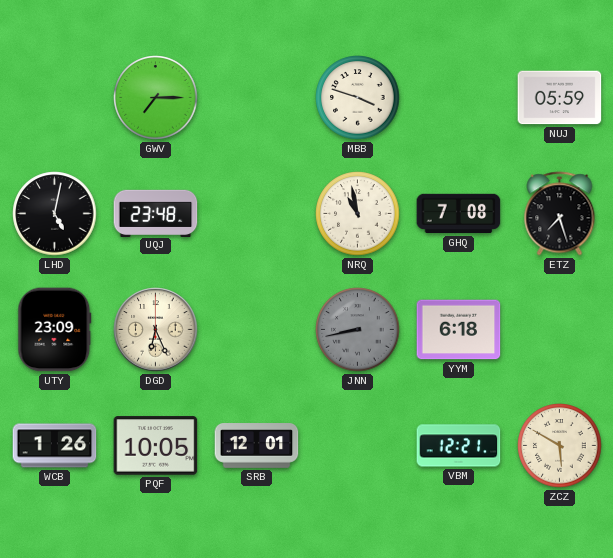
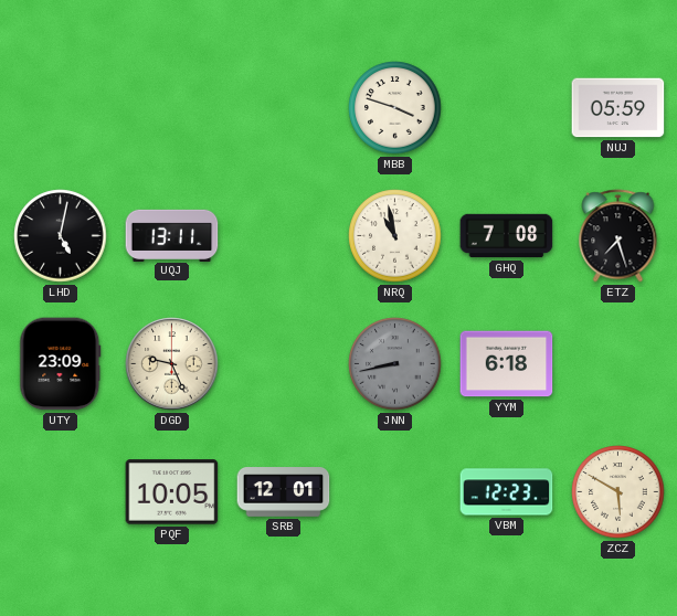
GWV: 7:15 -> none
UQJ: 23:48 -> 13:11
DGD: 6:26 -> 9:26
WCB: 1:26 -> none
VBM: 12:21 -> 12:23
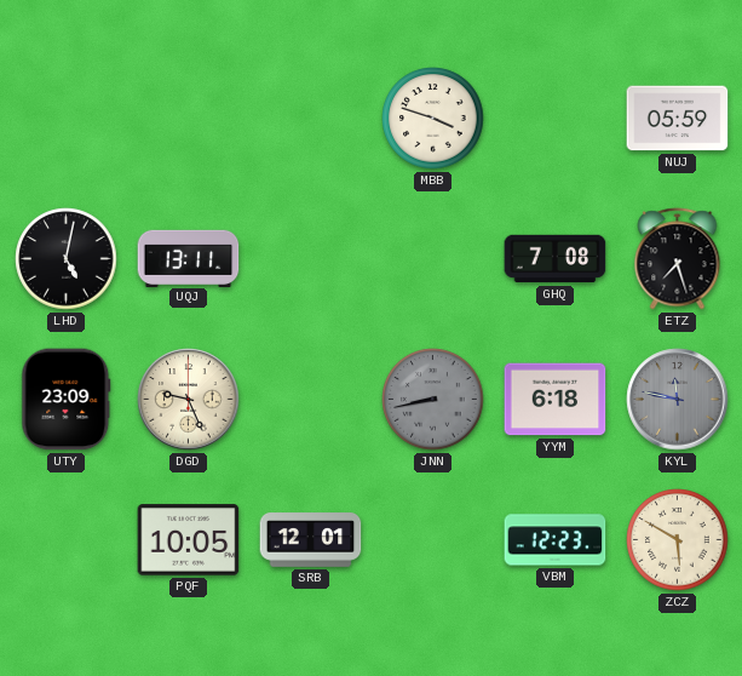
NRQ: 10:58 -> none
KYL: none -> 11:47
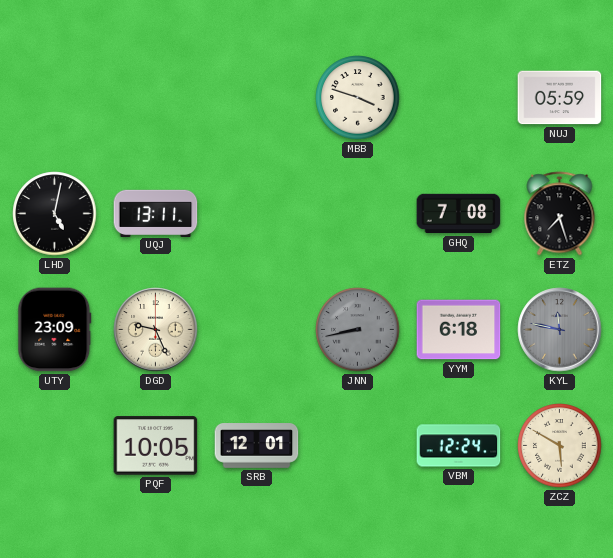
VBM: 12:23 -> 12:24
